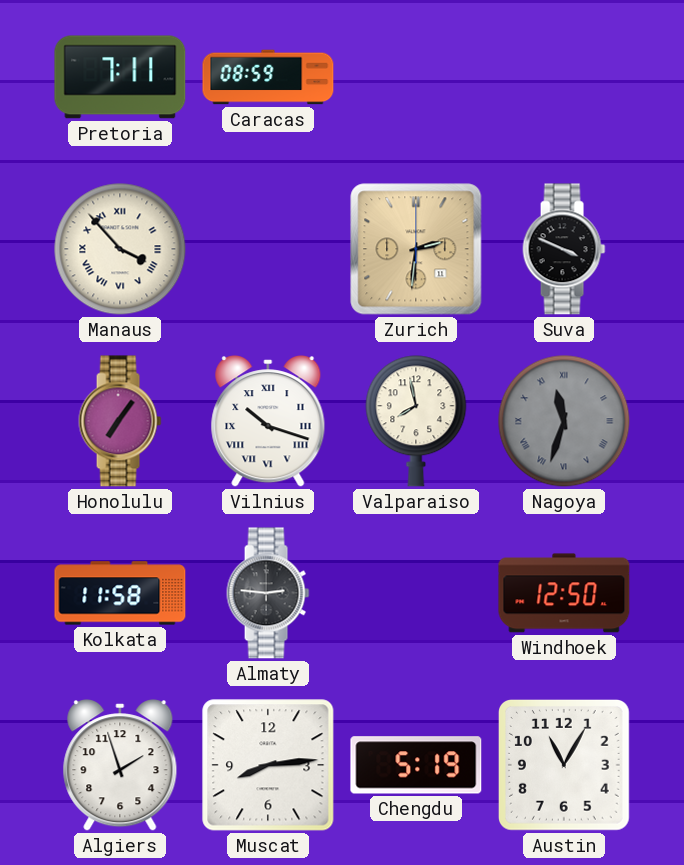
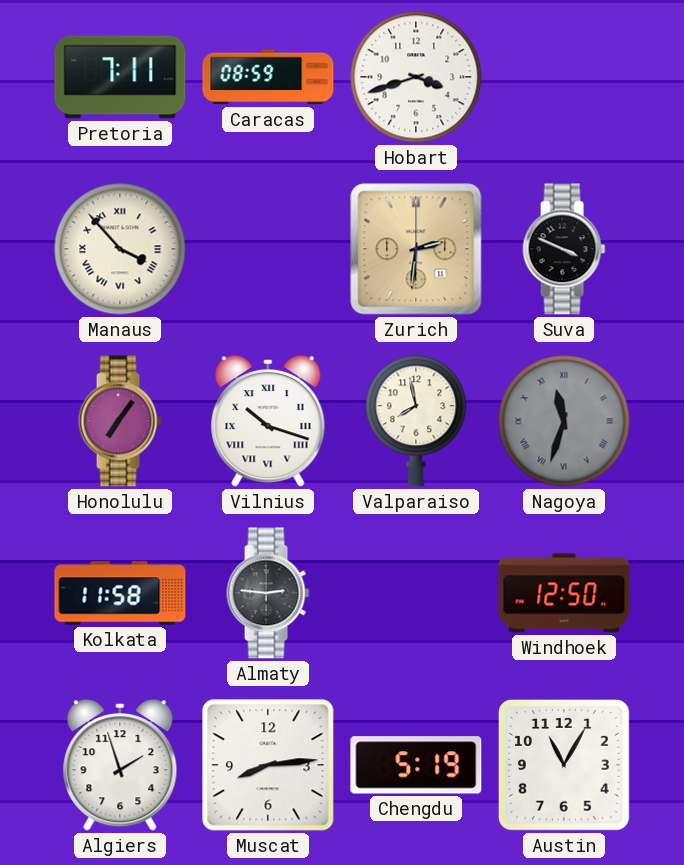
Hobart: none -> 3:42
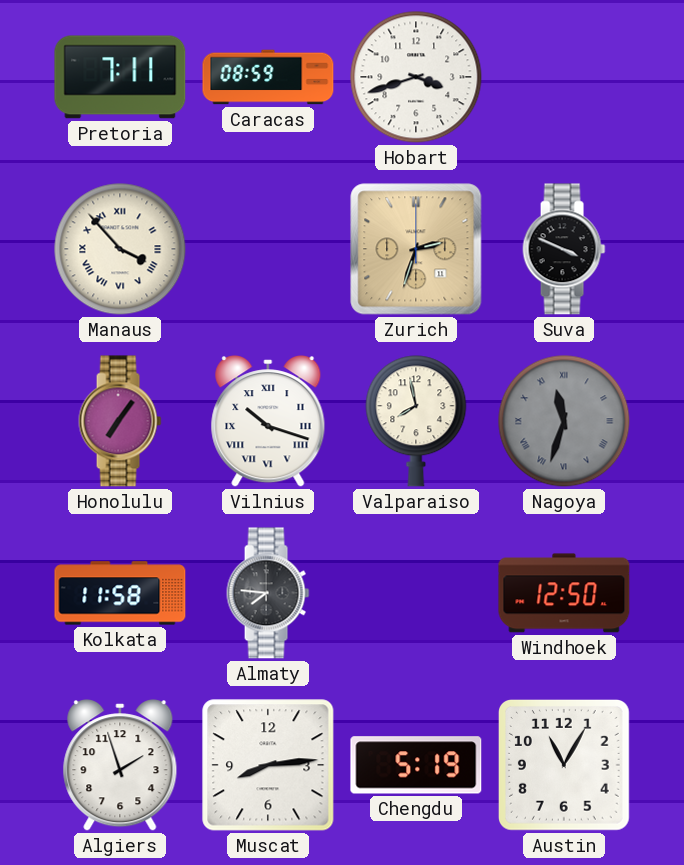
Zurich: 2:31 -> 2:33
Almaty: 2:46 -> 7:46
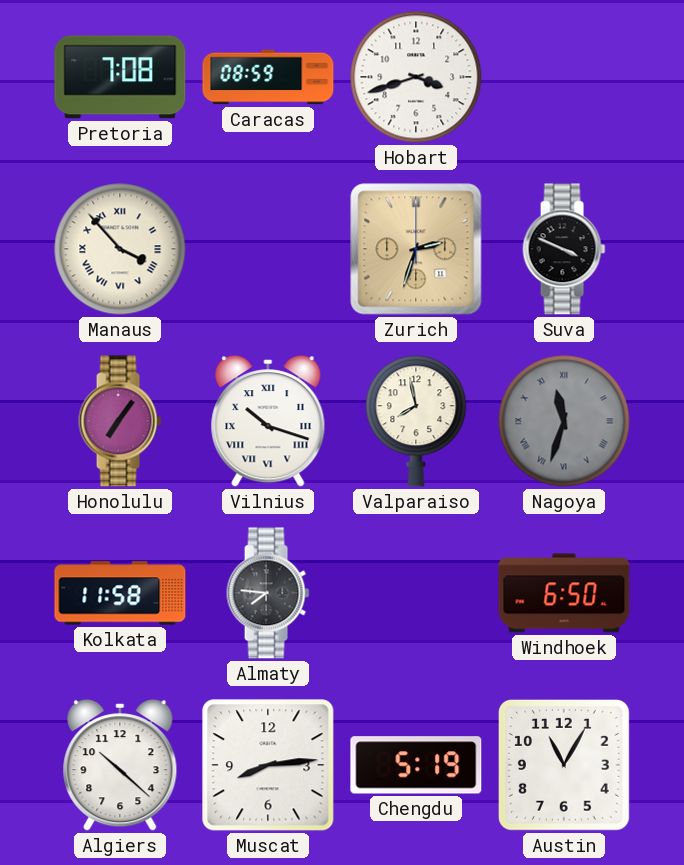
Pretoria: 7:11 -> 7:08
Windhoek: 12:50 -> 6:50
Algiers: 1:57 -> 10:22
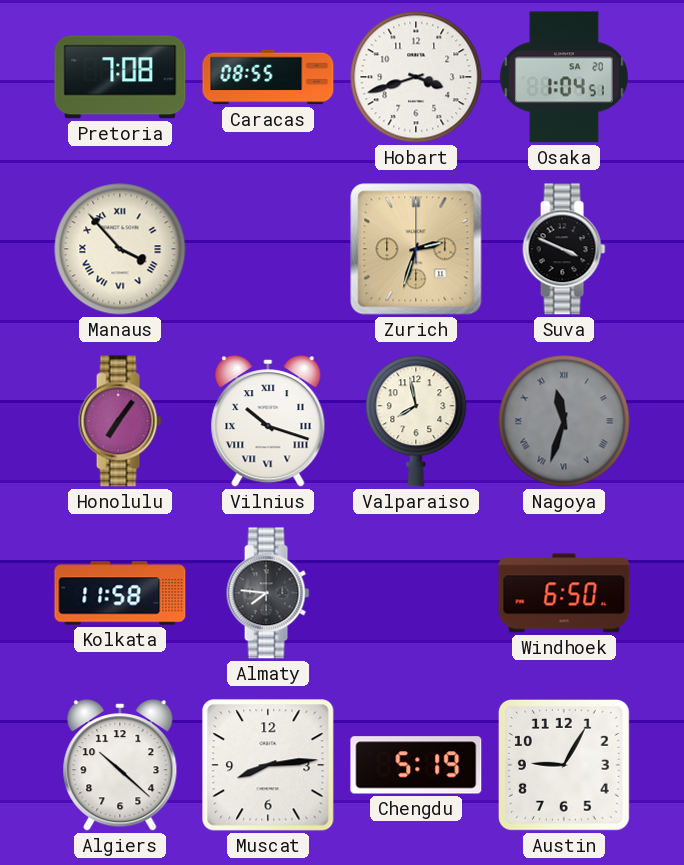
Caracas: 08:59 -> 08:55
Osaka: none -> 1:04
Austin: 11:05 -> 9:05
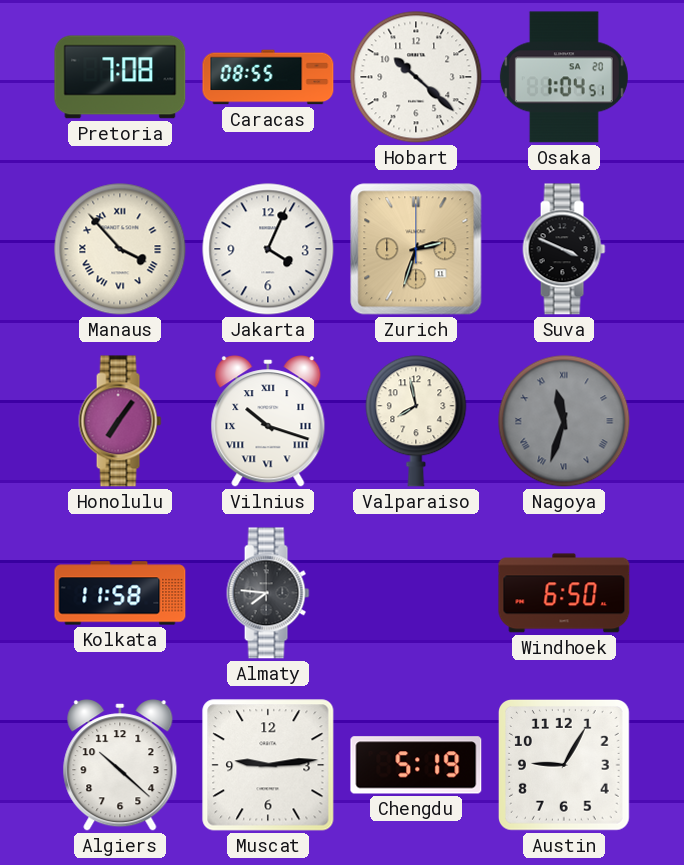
Hobart: 3:42 -> 10:22
Jakarta: none -> 4:04
Muscat: 8:14 -> 9:14
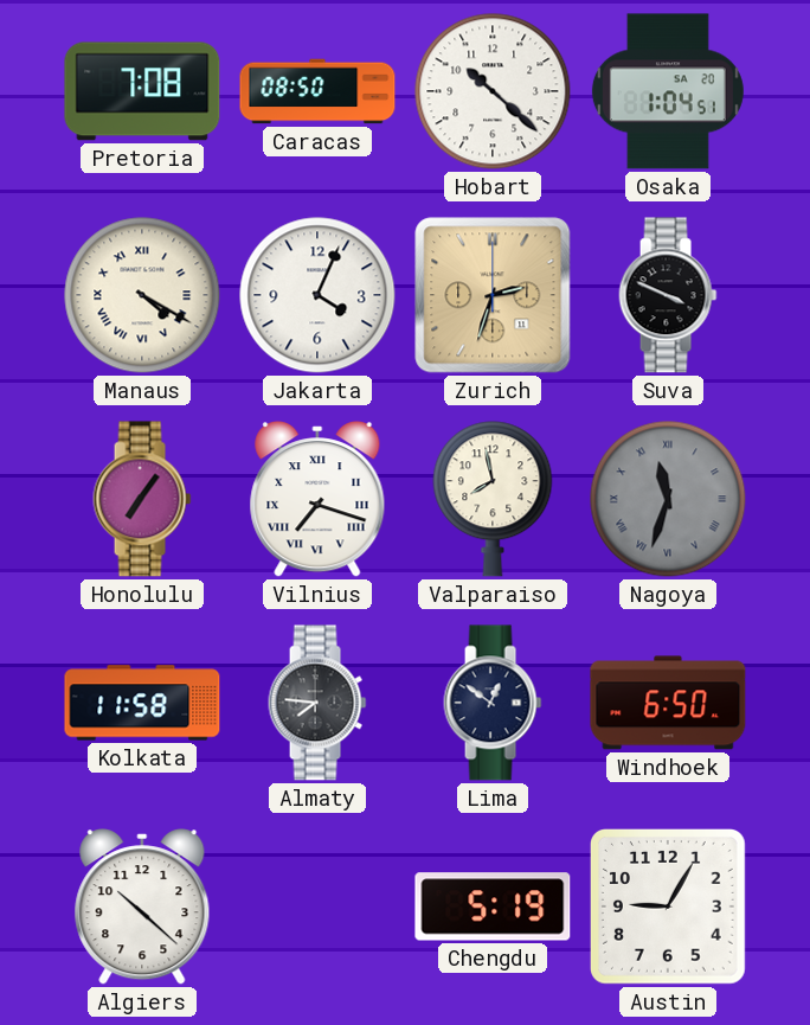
Caracas: 08:55 -> 08:50
Manaus: 3:53 -> 4:20
Vilnius: 10:18 -> 7:18
Lima: none -> 12:51
Muscat: 9:14 -> none
